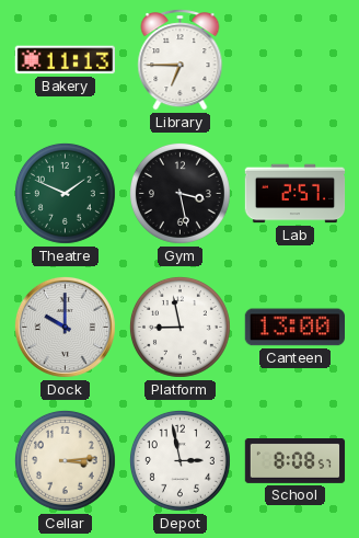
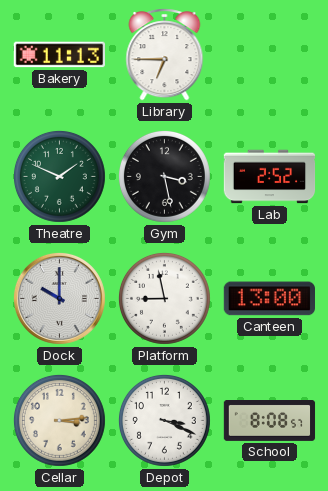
Lab: 2:57 -> 2:52
Depot: 2:58 -> 3:19
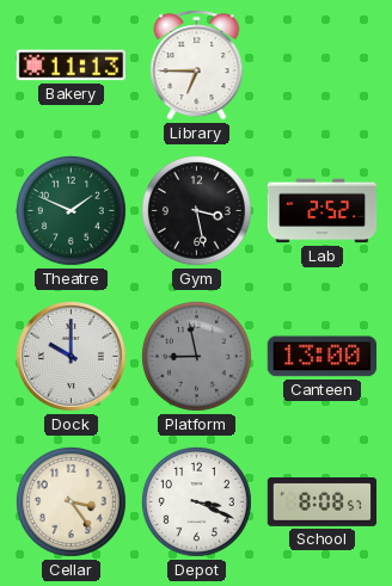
Platform dial: white -> grey
Cellar: 3:14 -> 3:24
